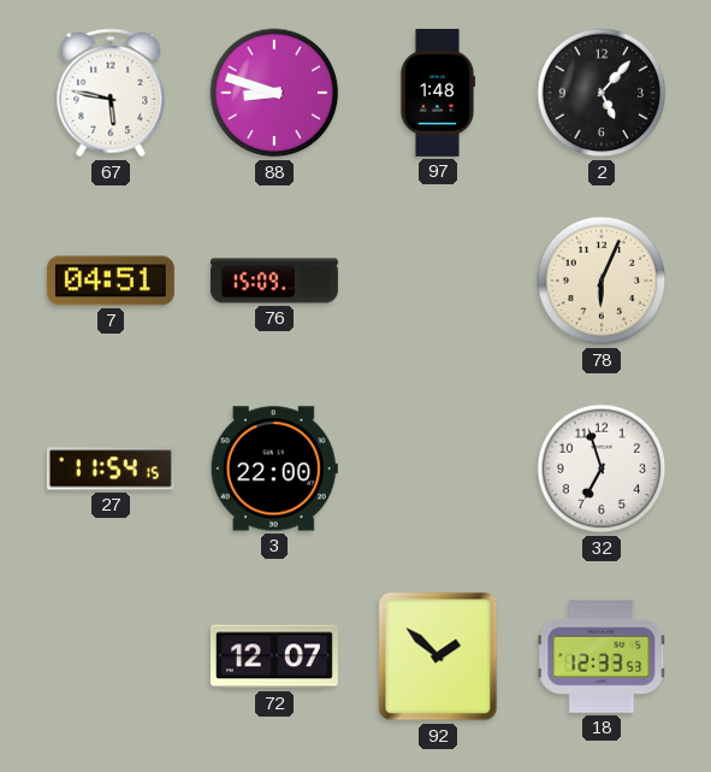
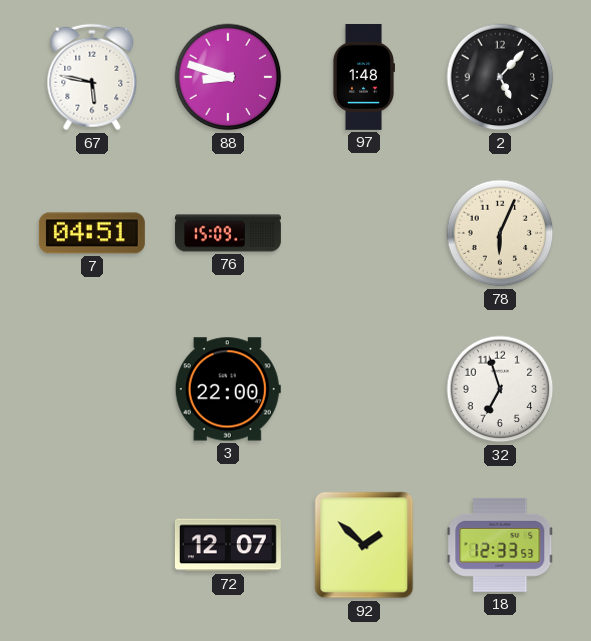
27: 11:54 -> none
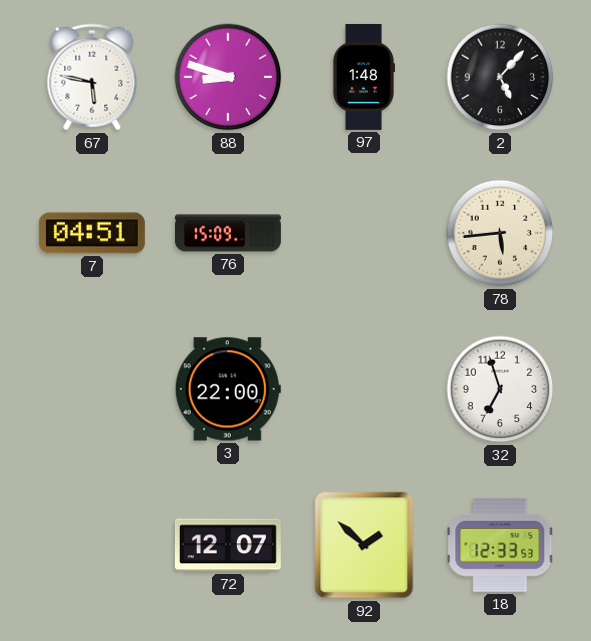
78: 6:04 -> 5:44
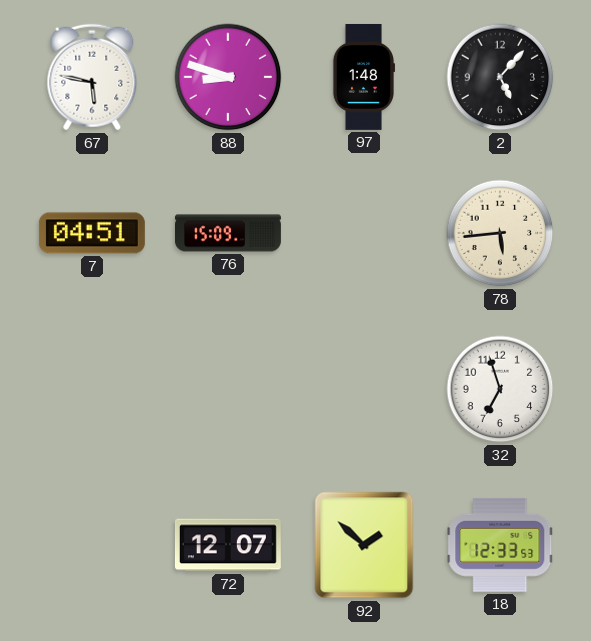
3: 22:00 -> none
